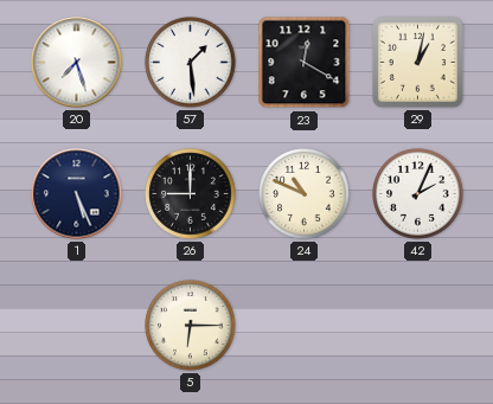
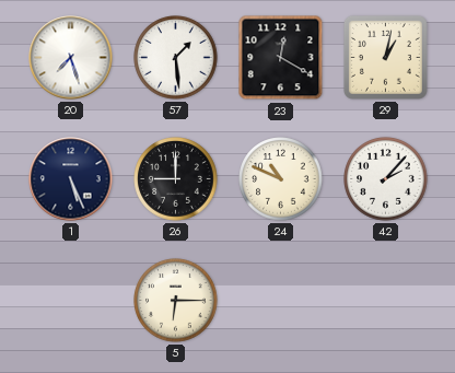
42: 2:04 -> 2:07
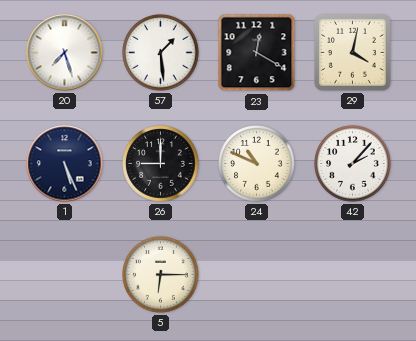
29: 1:02 -> 4:02
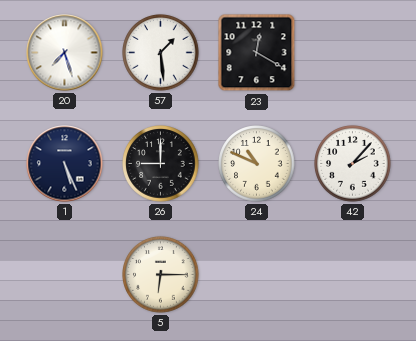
29: 4:02 -> none
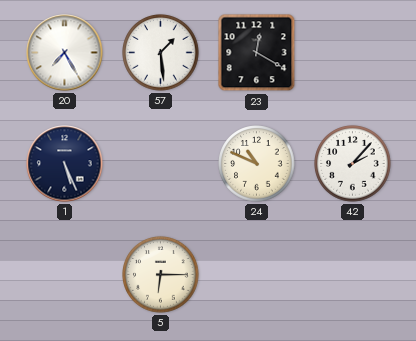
20: 7:27 -> 7:25
26: 9:00 -> none
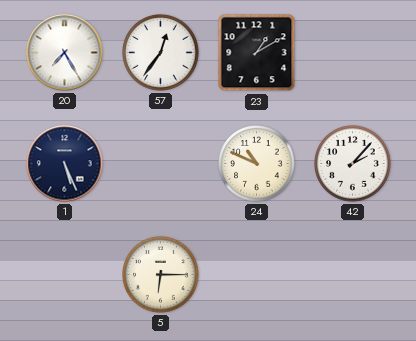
57: 1:29 -> 12:36
23: 12:20 -> 1:10
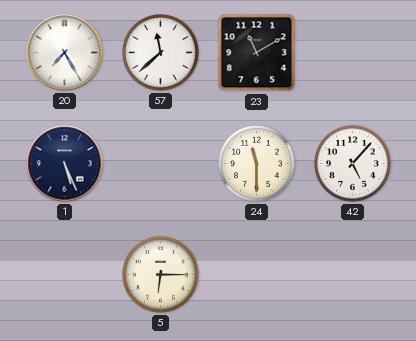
57: 12:36 -> 11:38
23: 1:10 -> 11:10
24: 10:49 -> 11:30
42: 2:07 -> 5:07
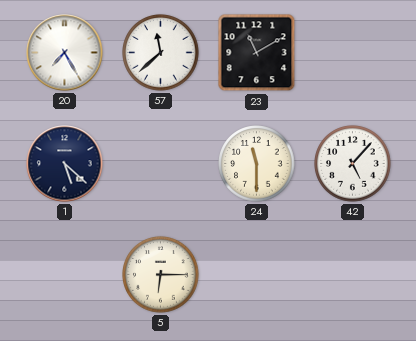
1: 5:26 -> 5:22
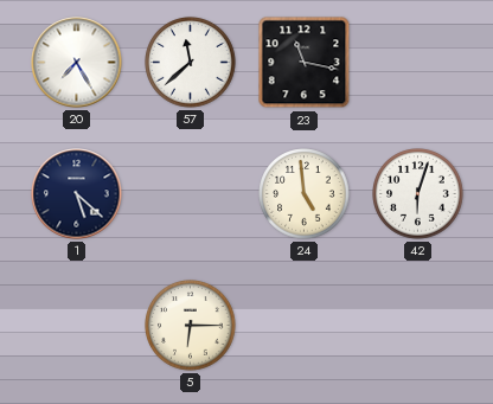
23: 11:10 -> 11:17
24: 11:30 -> 4:59
42: 5:07 -> 6:03
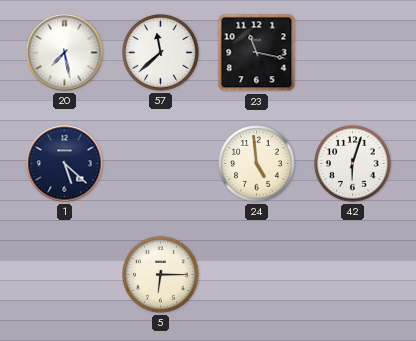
20: 7:25 -> 7:28
